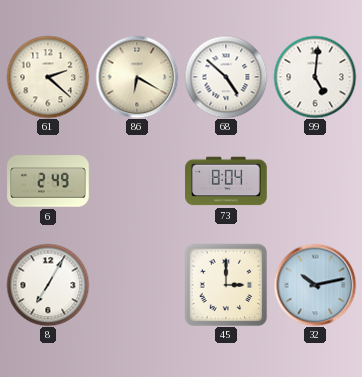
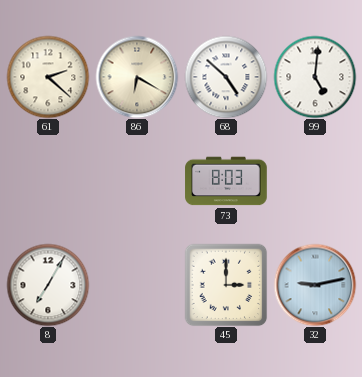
6: 2:49 -> none
73: 8:04 -> 8:03
32: 10:13 -> 9:13
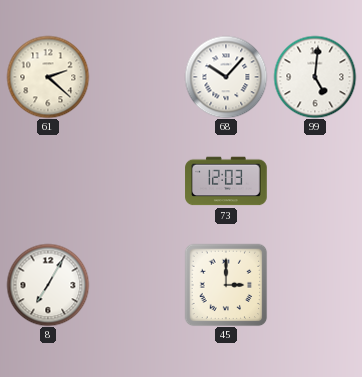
86: 6:20 -> none
68: 4:52 -> 10:07
73: 8:03 -> 12:03
32: 9:13 -> none
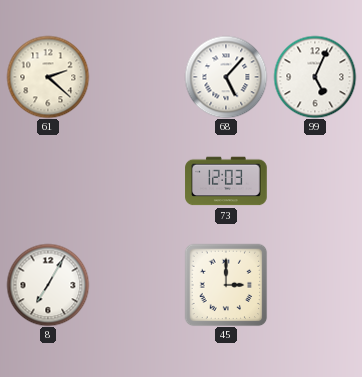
68: 10:07 -> 5:07
99: 5:01 -> 5:04
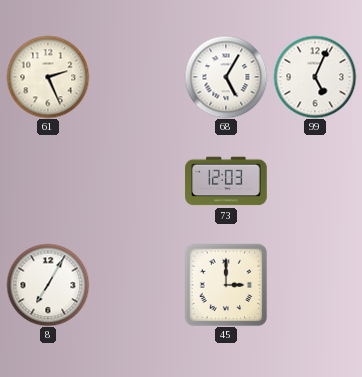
61: 2:22 -> 2:26
68: 5:07 -> 5:05
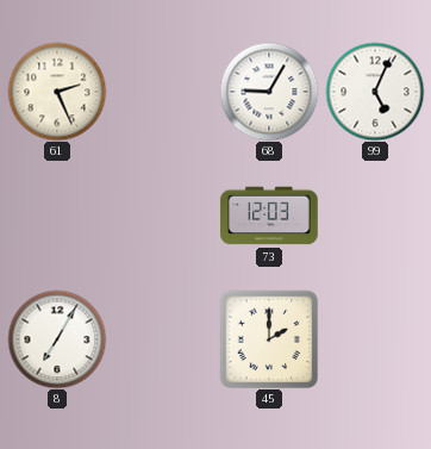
68: 5:05 -> 9:05
45: 3:00 -> 2:00
